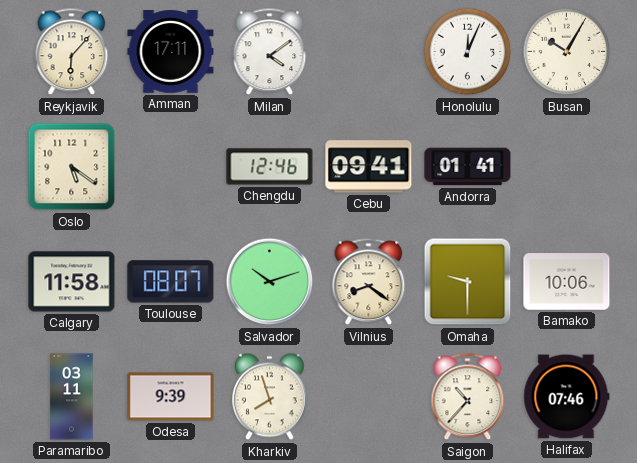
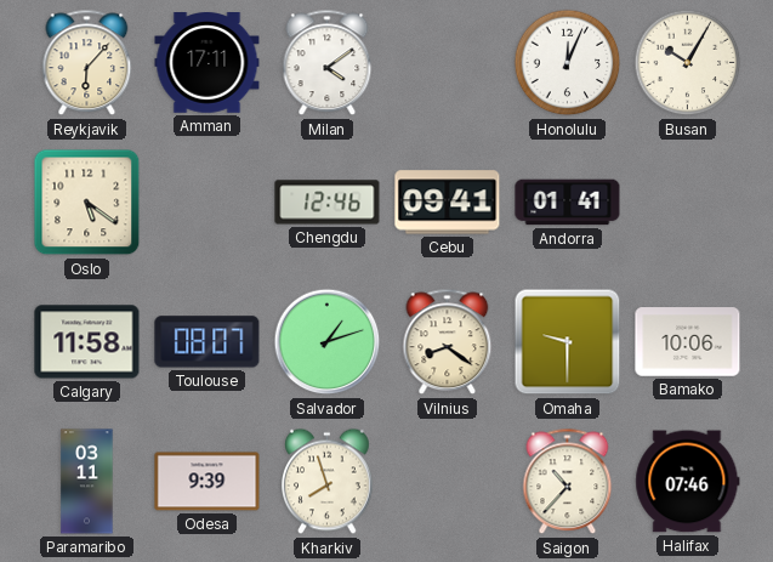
Salvador: 10:12 -> 1:12
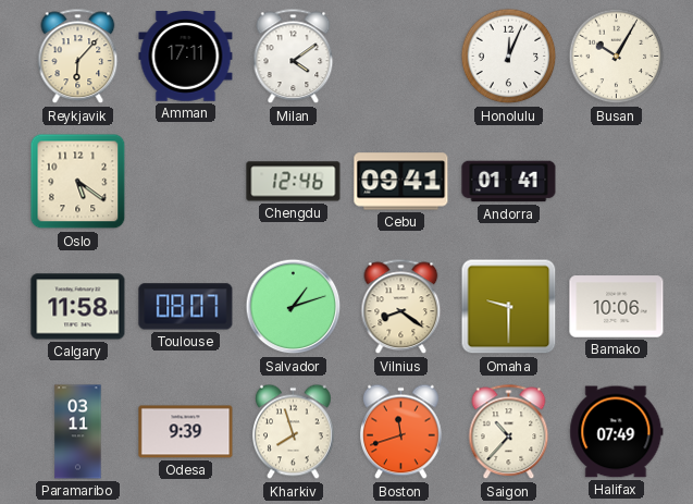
Boston: none -> 11:42
Halifax: 07:46 -> 07:49
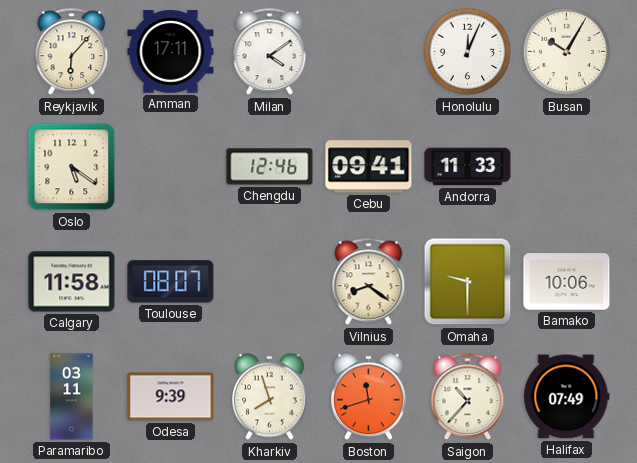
Andorra: 01:41 -> 11:33
Salvador: 1:12 -> none
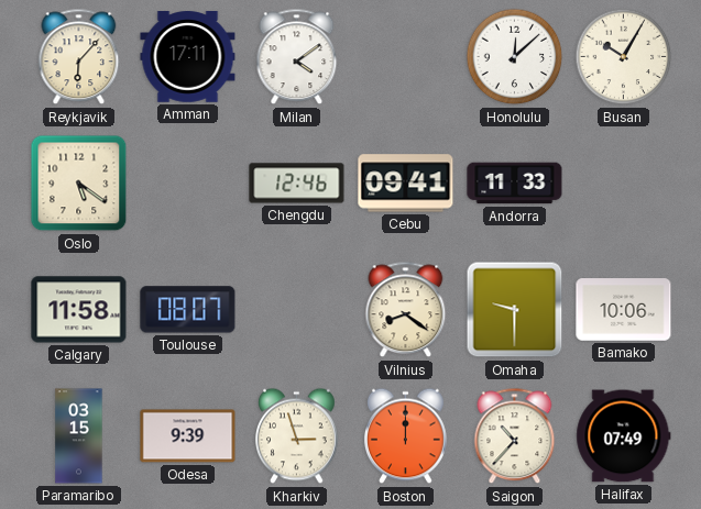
Honolulu: 12:04 -> 12:08
Paramaribo: 03:11 -> 03:15
Kharkiv: 7:57 -> 2:57
Boston: 11:42 -> 12:00
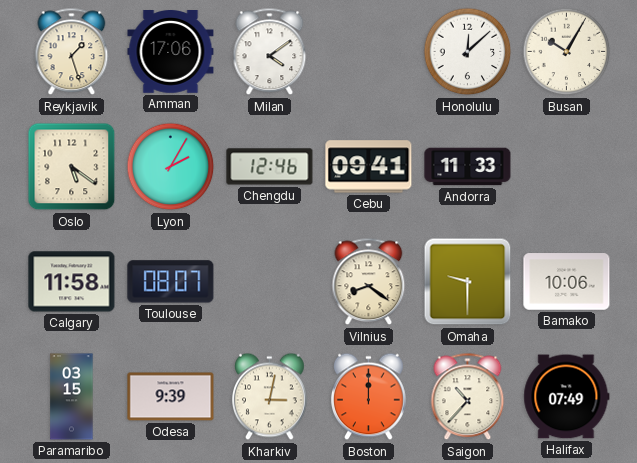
Reykjavik: 6:07 -> 1:27
Amman: 17:11 -> 17:06
Lyon: none -> 2:05
Kharkiv: 2:57 -> 3:02
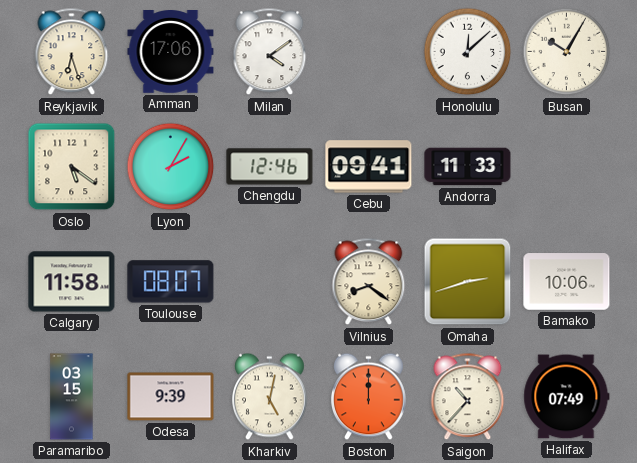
Reykjavik: 1:27 -> 6:27
Omaha: 9:30 -> 2:42
Kharkiv: 3:02 -> 5:02
